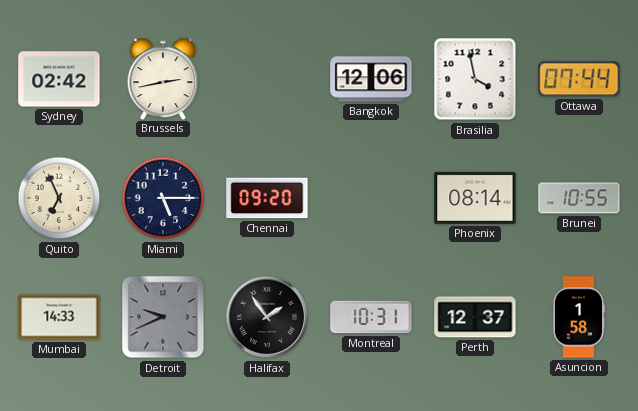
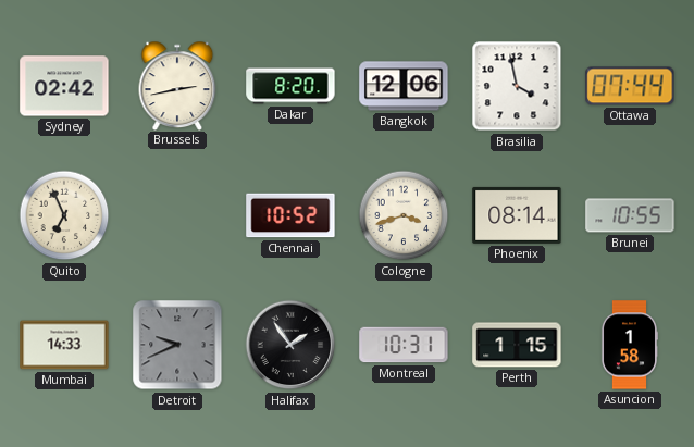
Dakar: none -> 8:20
Miami: 5:15 -> none
Chennai: 09:20 -> 10:52
Cologne: none -> 3:42
Perth: 12:37 -> 1:15
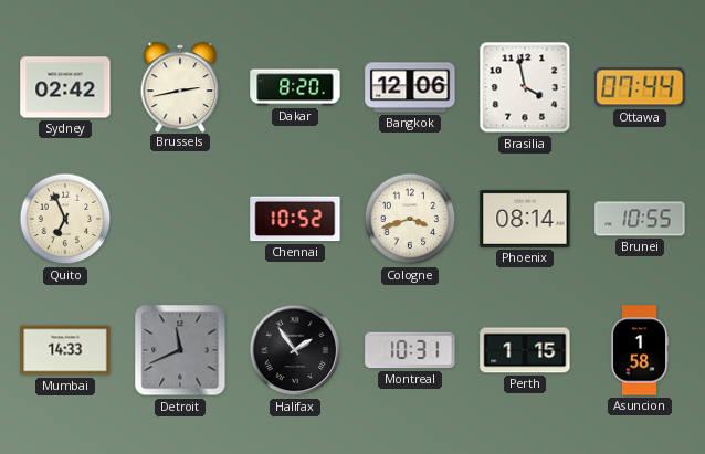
Detroit: 9:41 -> 11:41
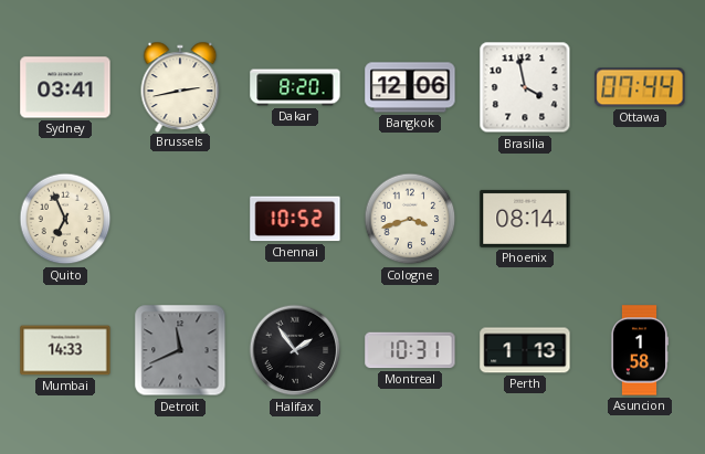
Sydney: 02:42 -> 03:41
Brunei: 10:55 -> none
Perth: 1:15 -> 1:13
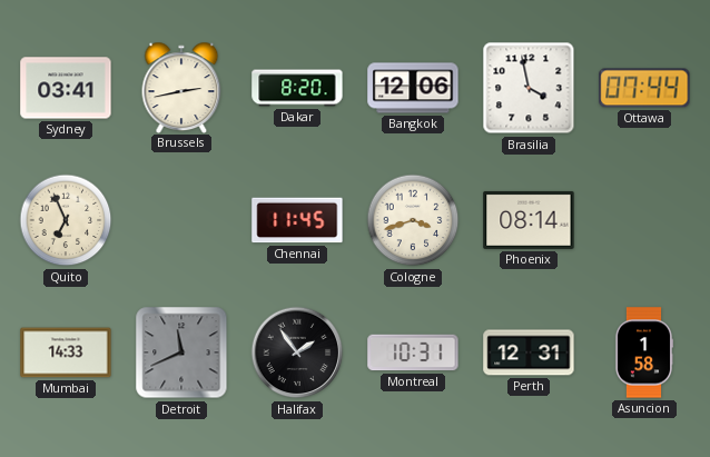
Chennai: 10:52 -> 11:45
Perth: 1:13 -> 12:31
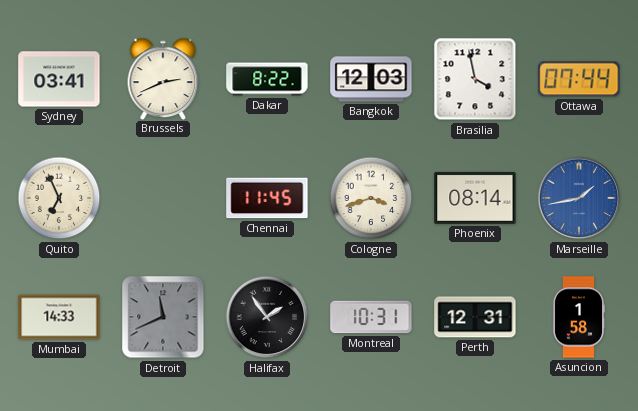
Brussels: 2:43 -> 2:41
Dakar: 8:20 -> 8:22
Bangkok: 12:06 -> 12:03
Marseille: none -> 1:43
